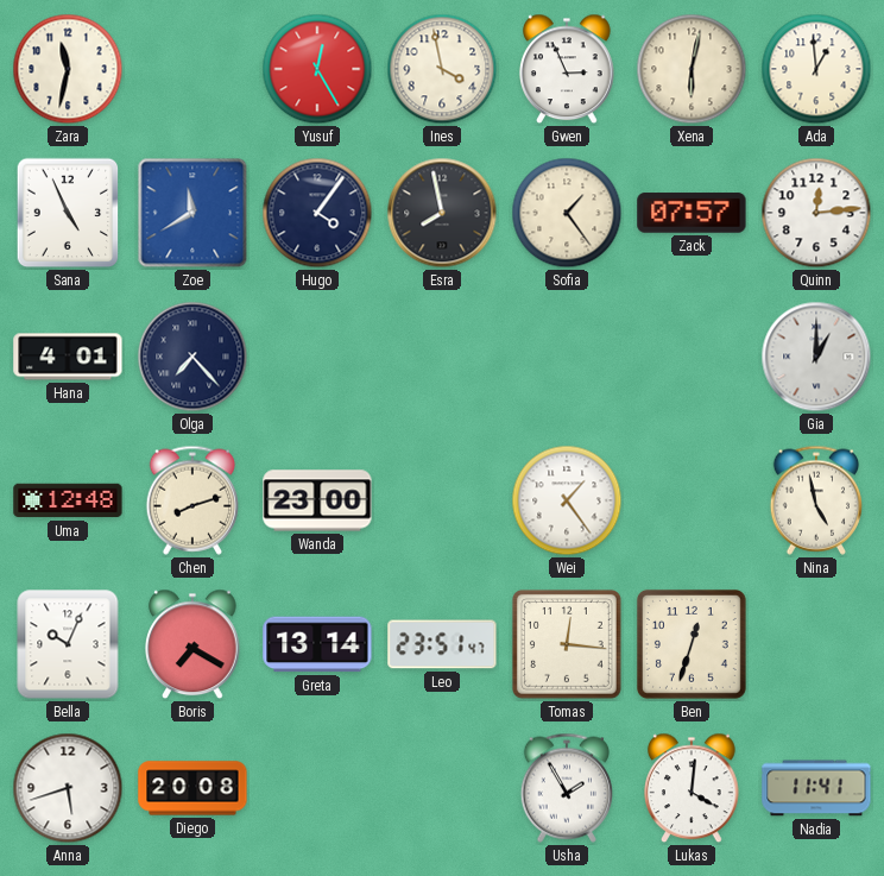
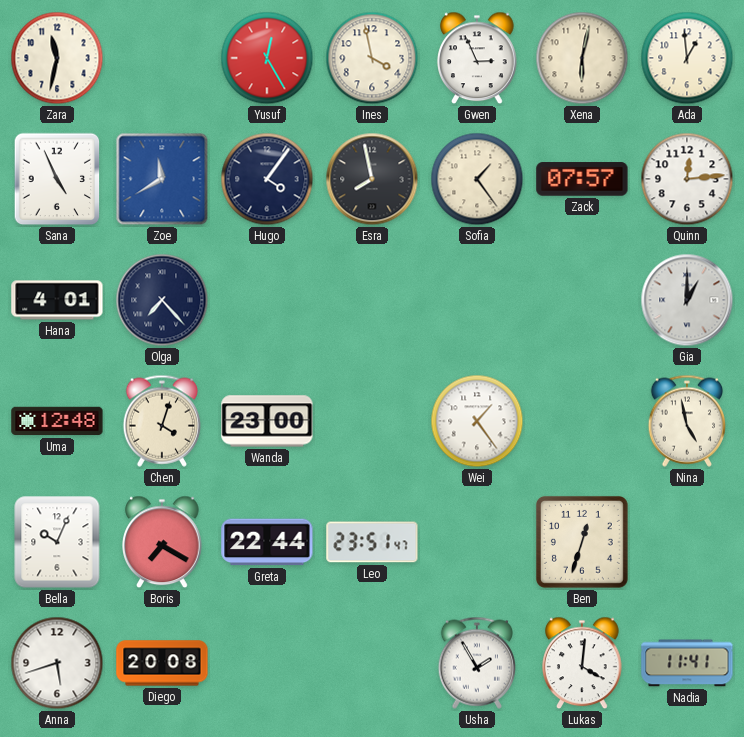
Chen: 8:12 -> 4:03
Greta: 13:14 -> 22:44
Tomas: 12:16 -> none
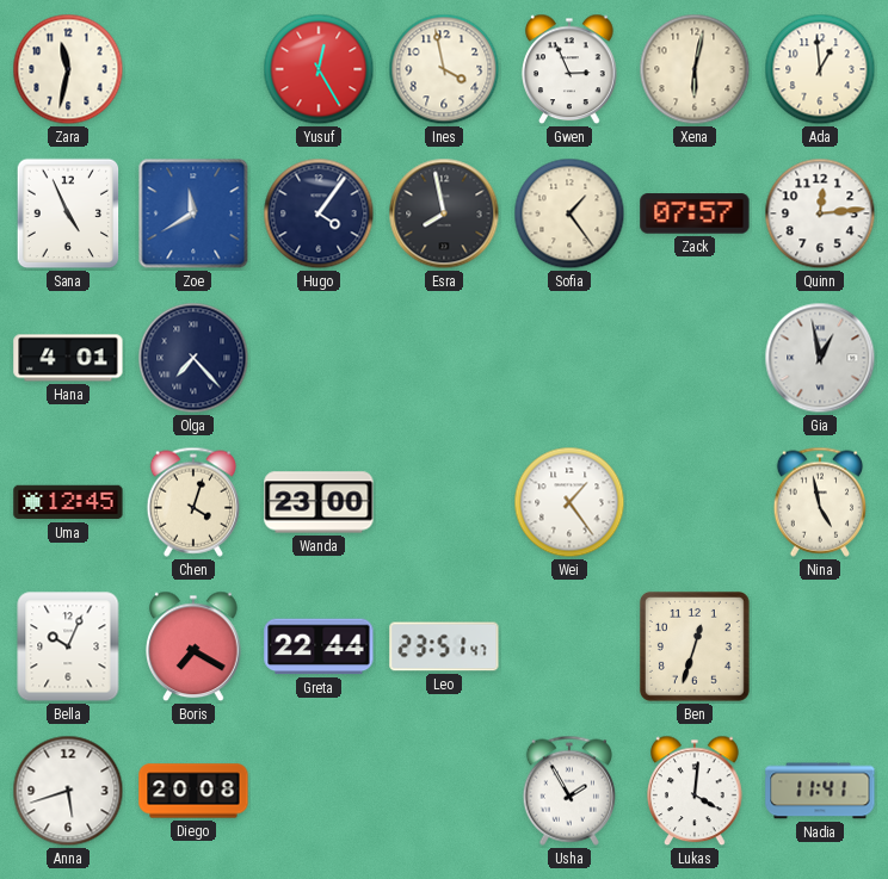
Gia: 1:00 -> 12:58
Uma: 12:48 -> 12:45
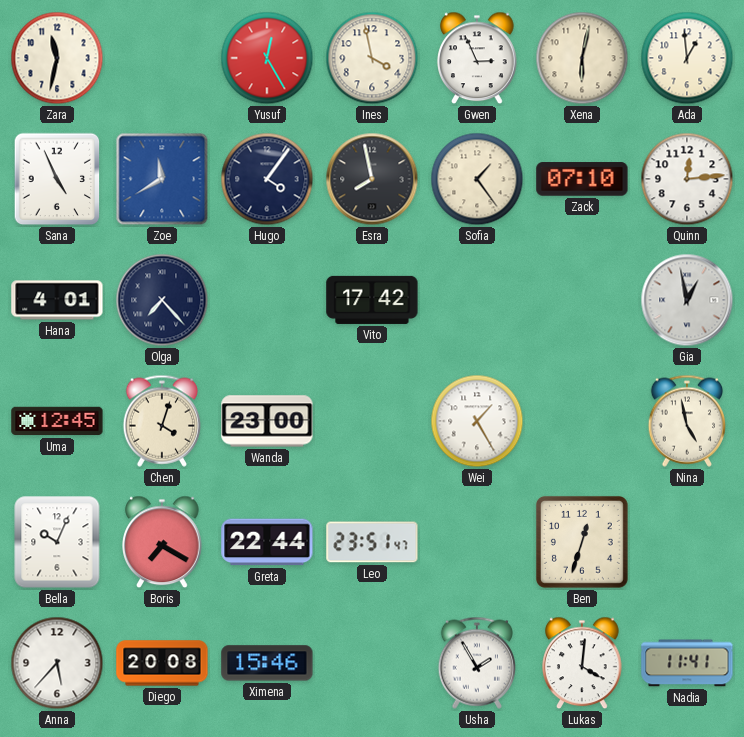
Zack: 07:57 -> 07:10
Vito: none -> 17:42
Wei: 1:24 -> 1:25
Anna: 5:42 -> 5:37
Ximena: none -> 15:46
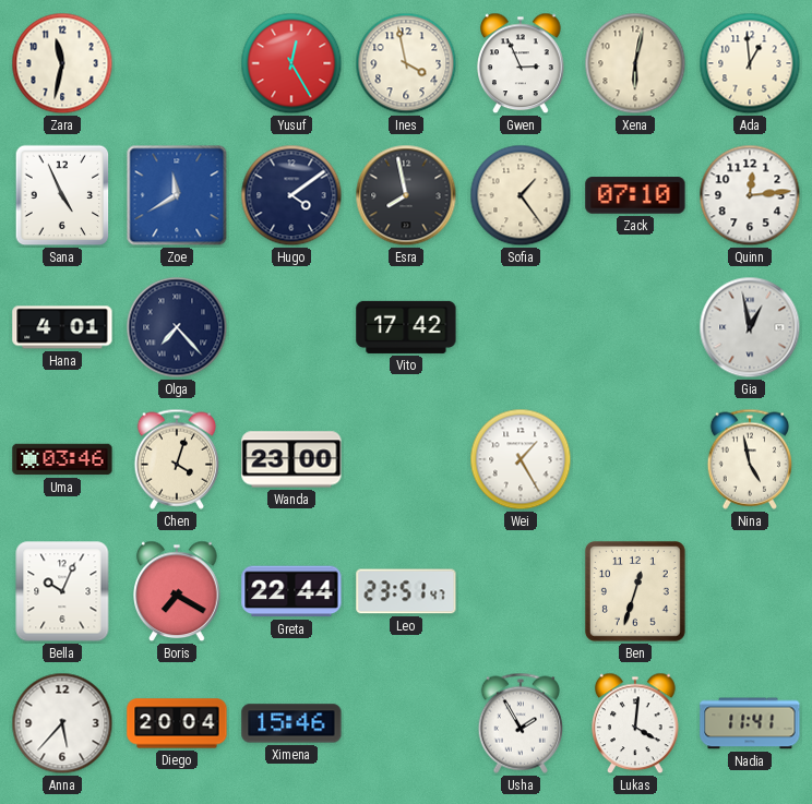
Hugo: 4:06 -> 4:09
Uma: 12:45 -> 03:46
Diego: 20:08 -> 20:04
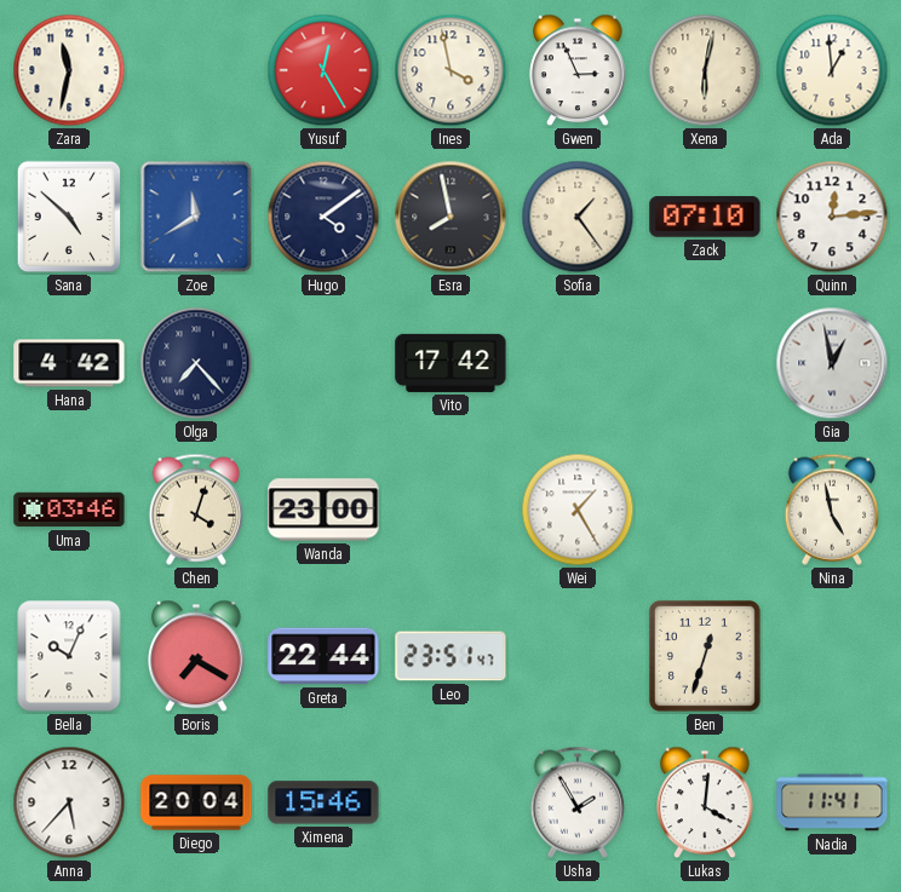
Sana: 4:56 -> 4:52
Hana: 4:01 -> 4:42
